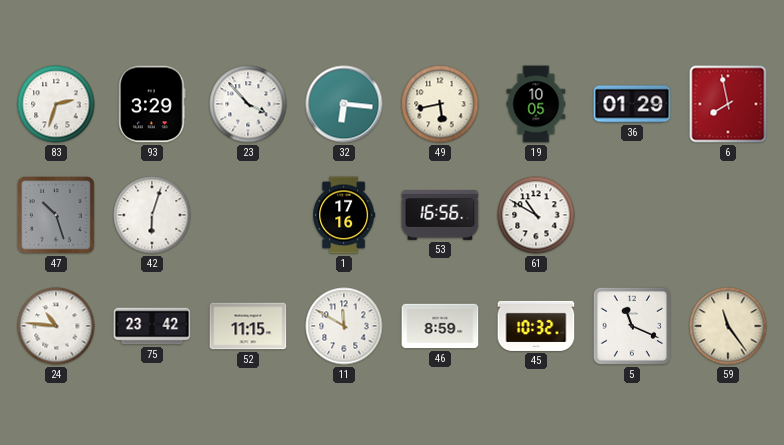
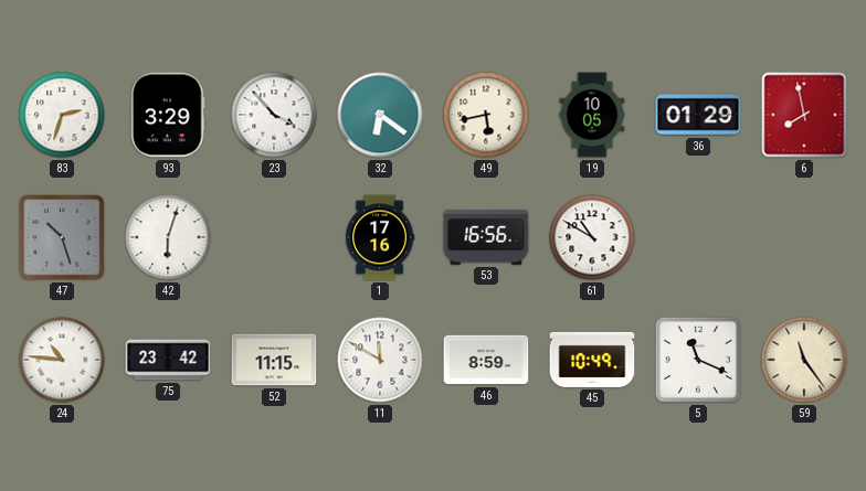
32: 6:16 -> 6:21
45: 10:32 -> 10:49
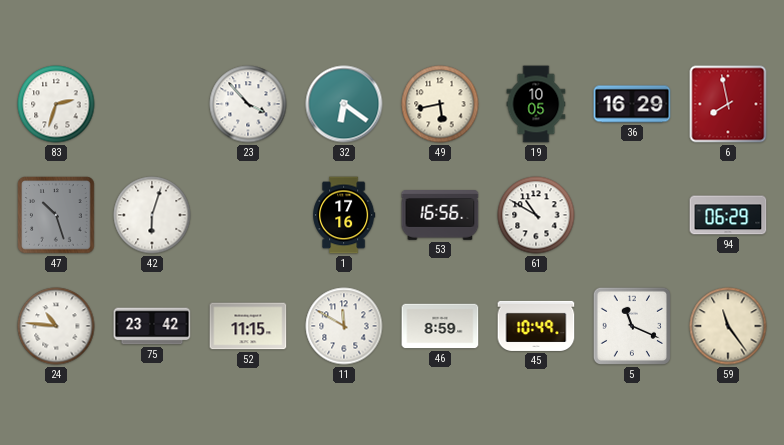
93: 3:29 -> none
36: 01:29 -> 16:29
94: none -> 06:29
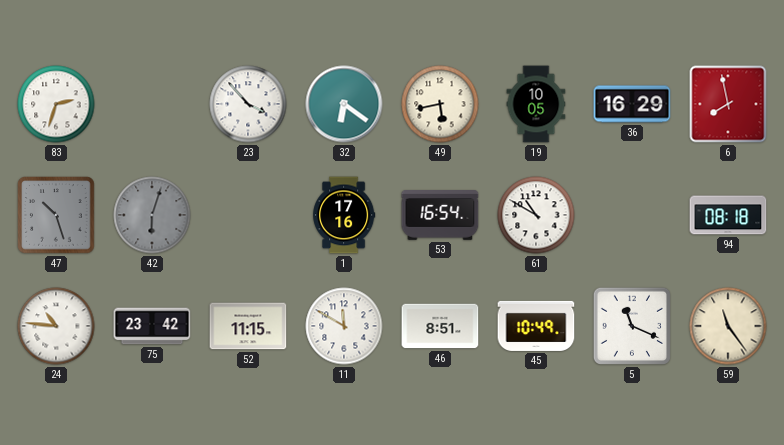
42 dial: white -> grey
53: 16:56 -> 16:54
94: 06:29 -> 08:18
46: 8:59 -> 8:51
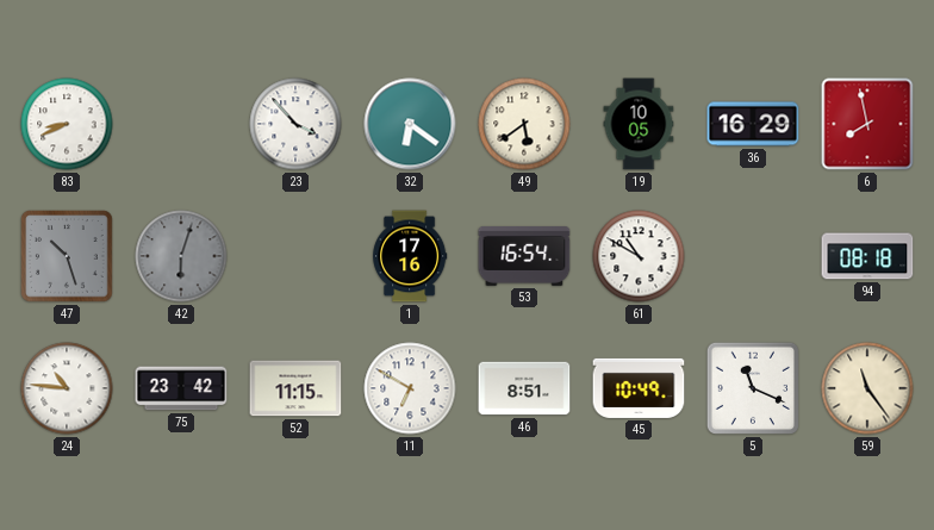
83: 2:33 -> 8:41
49: 5:43 -> 5:39
11: 11:50 -> 6:50
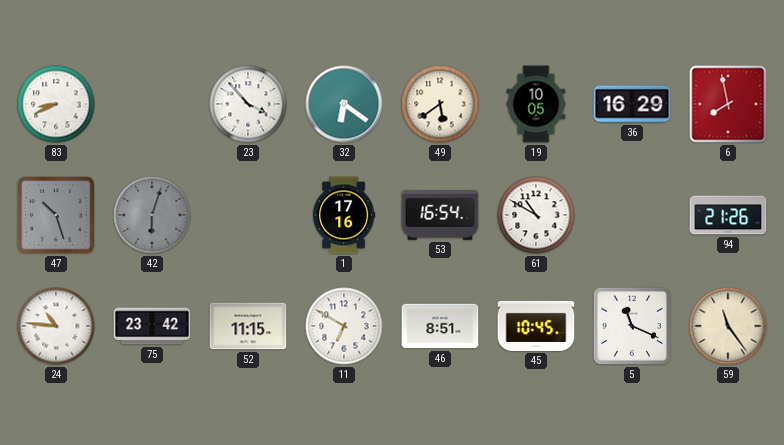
94: 08:18 -> 21:26
45: 10:49 -> 10:45
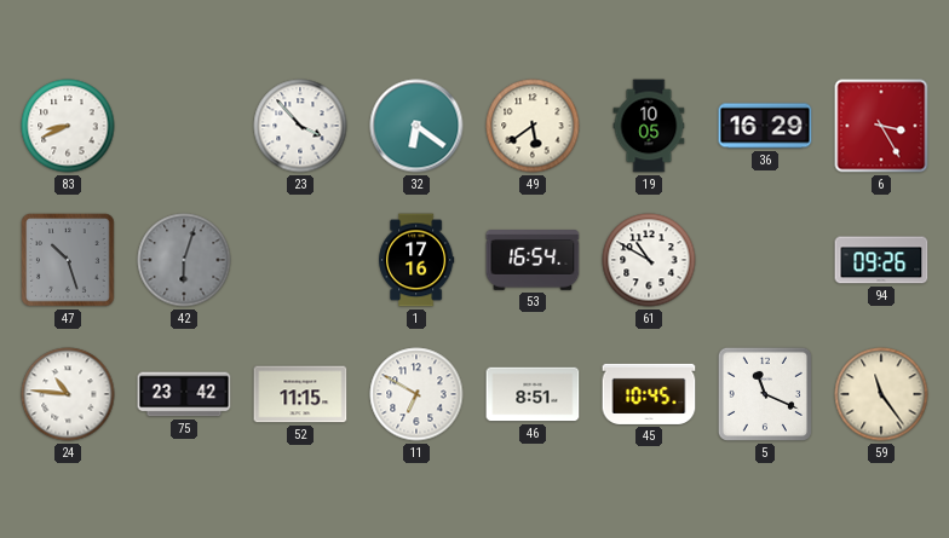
6: 7:58 -> 3:25
94: 21:26 -> 09:26
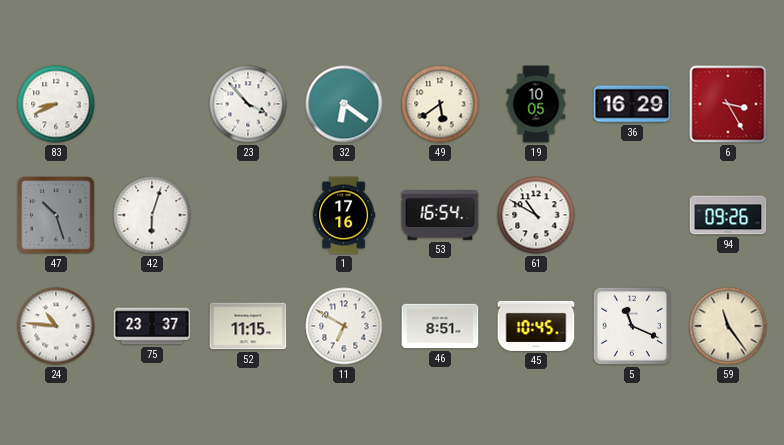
42 dial: grey -> white
75: 23:42 -> 23:37
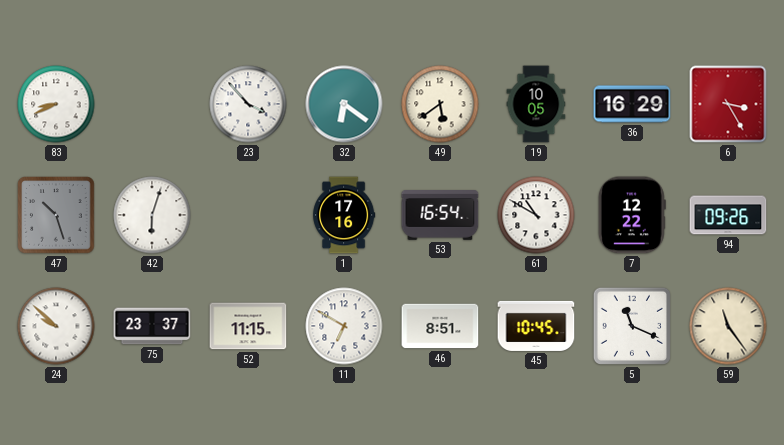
7: none -> 12:22
24: 10:46 -> 9:52
